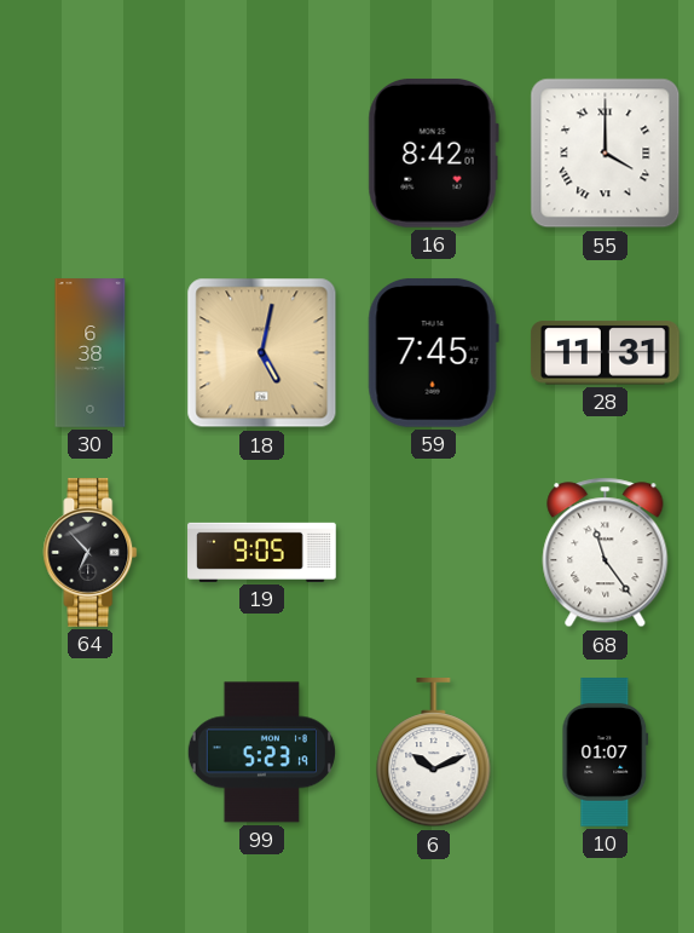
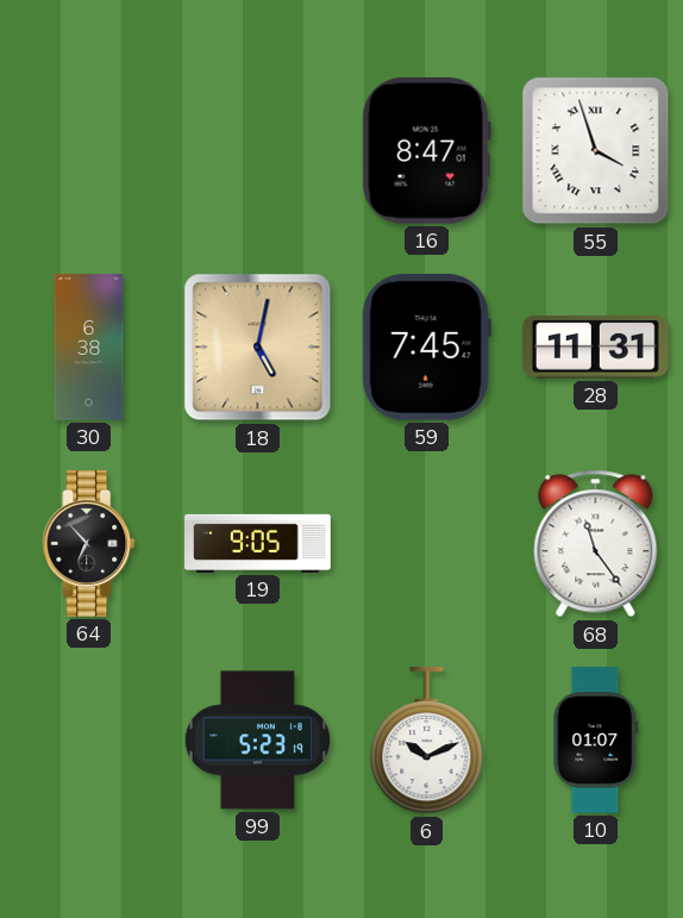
16: 8:42 -> 8:47
55: 4:00 -> 3:57
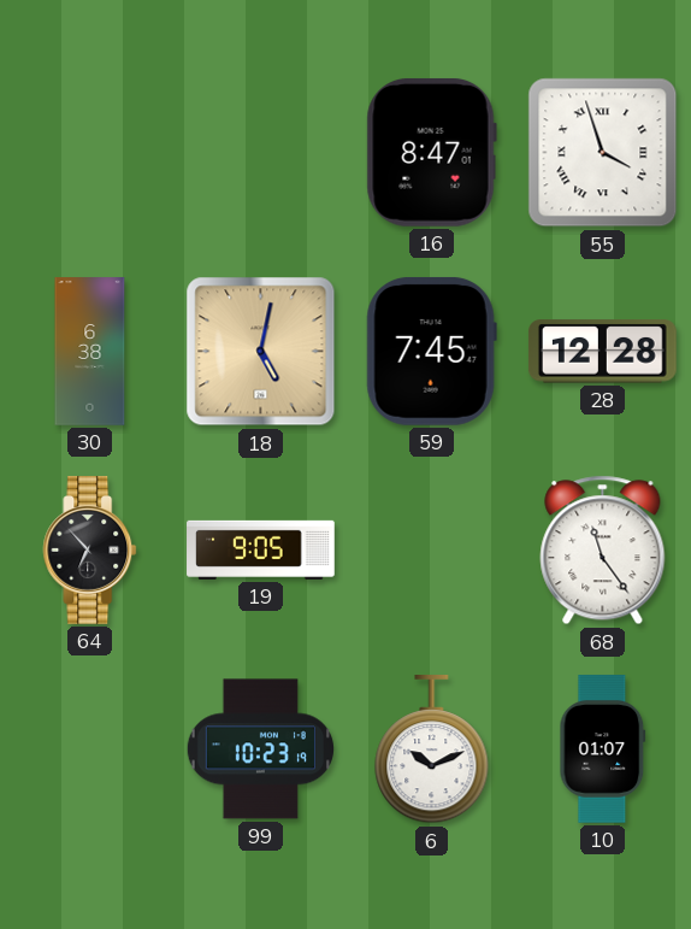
28: 11:31 -> 12:28
99: 5:23 -> 10:23
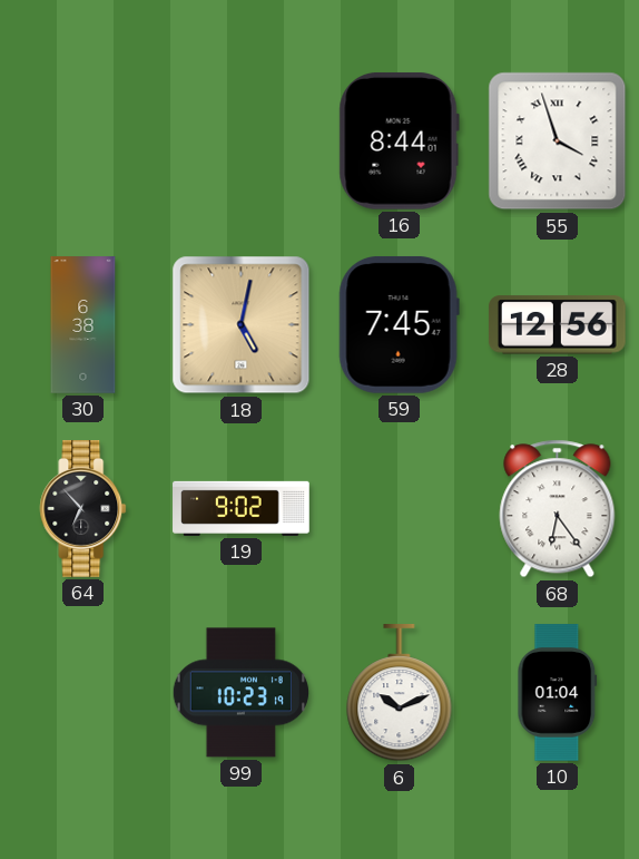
16: 8:47 -> 8:44
28: 12:28 -> 12:56
19: 9:05 -> 9:02
68: 11:24 -> 6:24
10: 01:07 -> 01:04
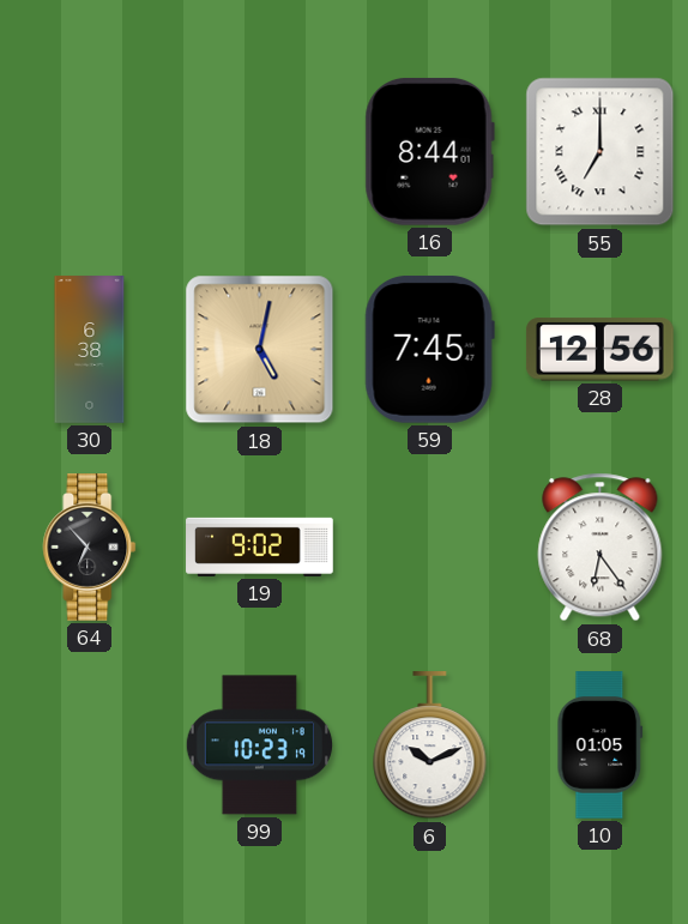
55: 3:57 -> 7:00
10: 01:04 -> 01:05
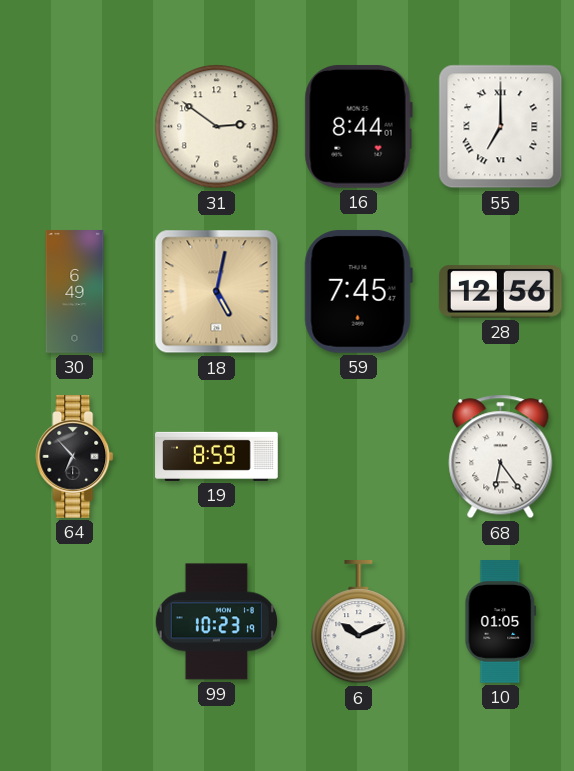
31: none -> 2:51
30: 6:38 -> 6:49
19: 9:02 -> 8:59
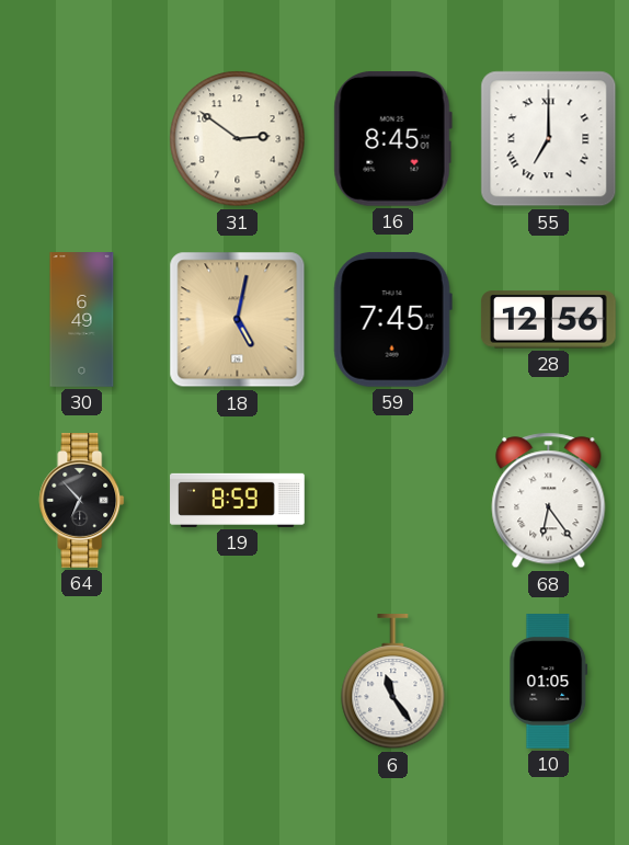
16: 8:44 -> 8:45
99: 10:23 -> none
6: 10:11 -> 11:24
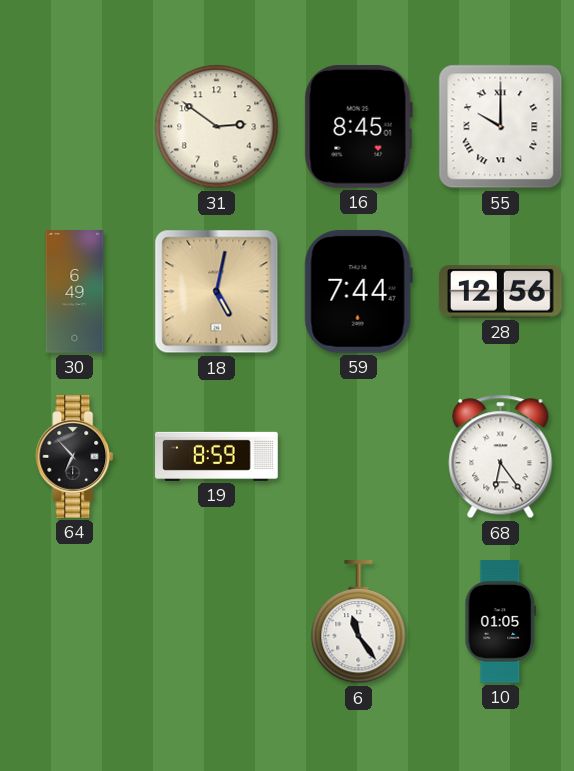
55: 7:00 -> 10:00
59: 7:45 -> 7:44
